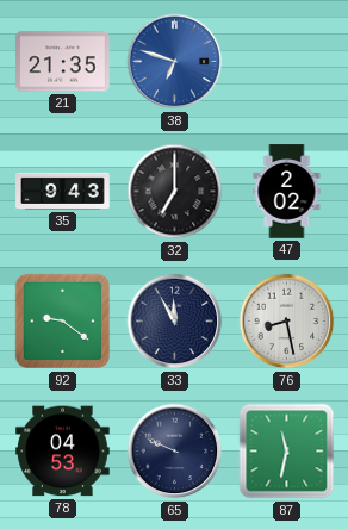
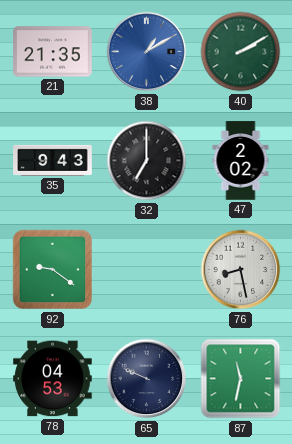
38: 6:48 -> 1:10
40: none -> 2:10
33: 11:55 -> none
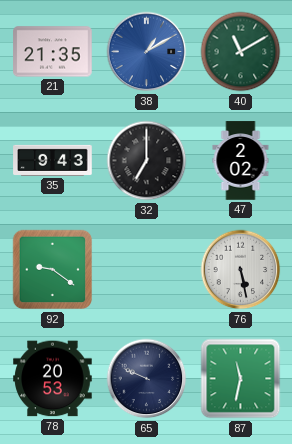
40: 2:10 -> 11:10
76: 8:28 -> 5:28
78: 04:53 -> 20:53
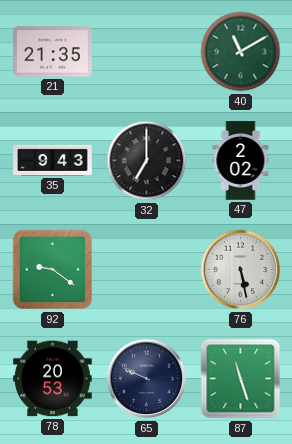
38: 1:10 -> none
87: 11:32 -> 11:27
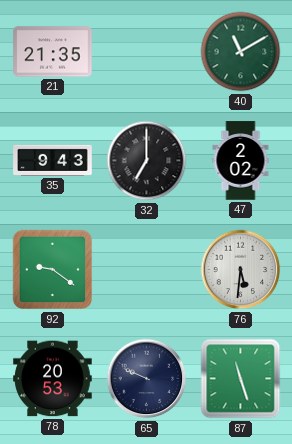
76: 5:28 -> 5:31
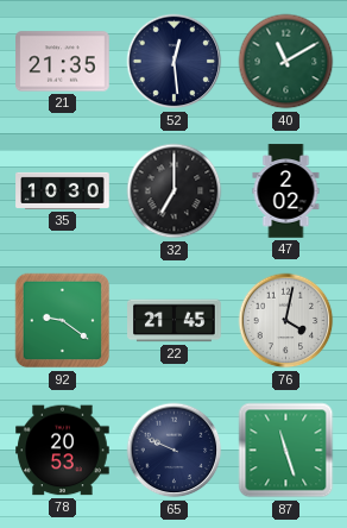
52: none -> 12:29
35: 9:43 -> 10:30
22: none -> 21:45
76: 5:31 -> 4:02
